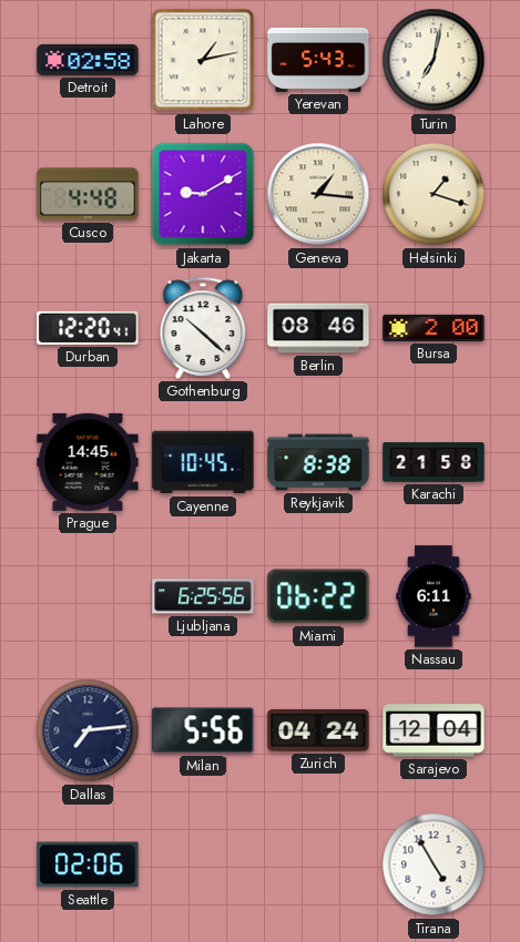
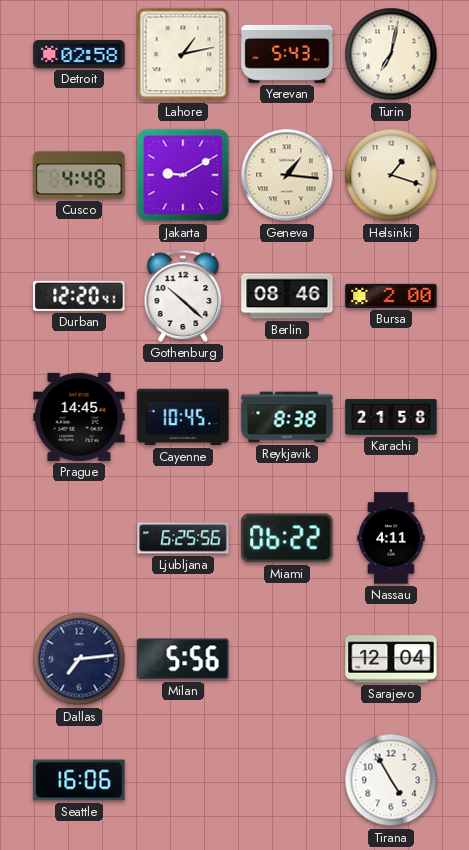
Nassau: 6:11 -> 4:11
Zurich: 04:24 -> none
Seattle: 02:06 -> 16:06
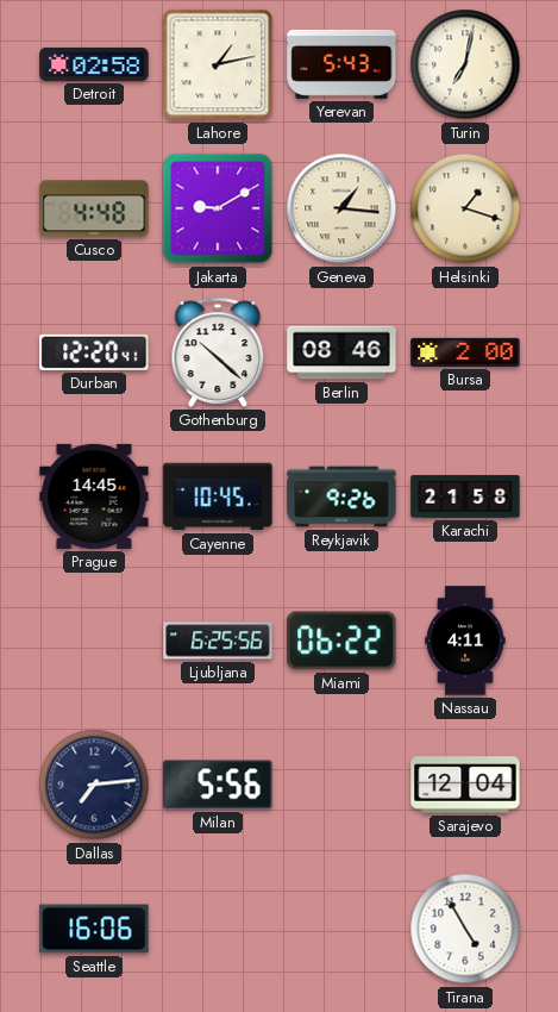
Reykjavik: 8:38 -> 9:26
